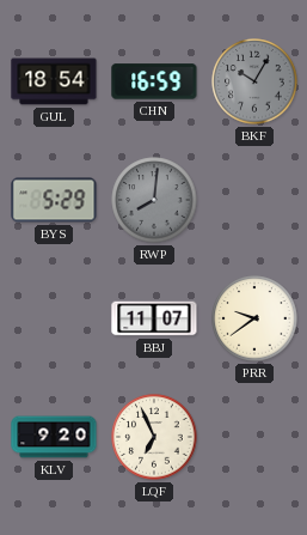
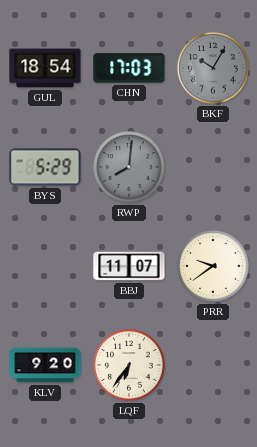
CHN: 16:59 -> 17:03
LQF: 6:56 -> 6:36
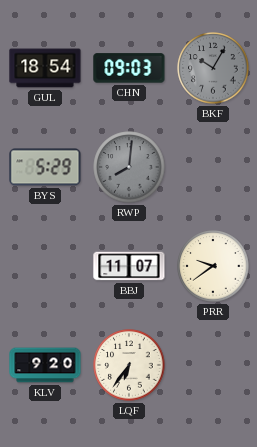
CHN: 17:03 -> 09:03
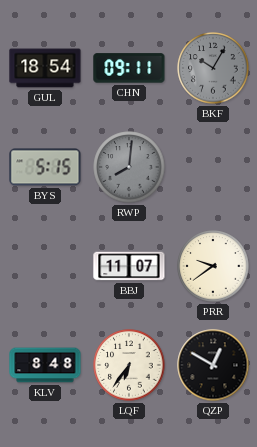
CHN: 09:03 -> 09:11
BYS: 5:29 -> 5:15
KLV: 9:20 -> 8:48
QZP: none -> 12:50
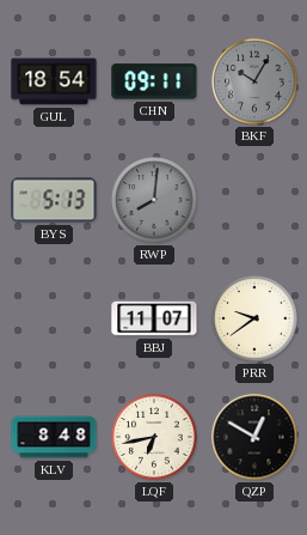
BYS: 5:15 -> 5:13
LQF: 6:36 -> 6:43
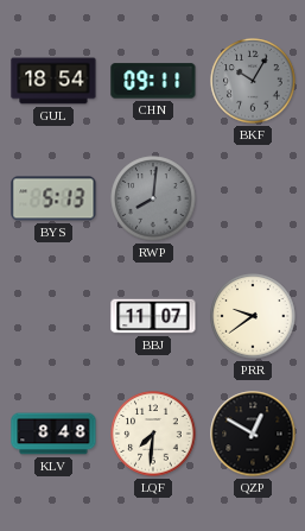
LQF: 6:43 -> 7:31
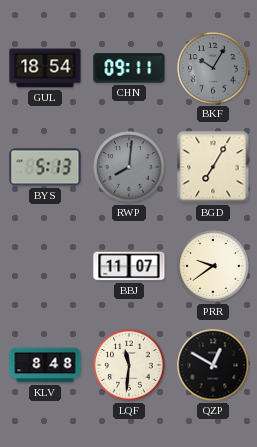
BGD: none -> 7:05
LQF: 7:31 -> 11:31
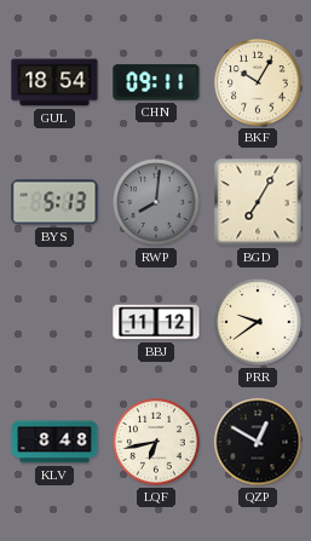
BKF dial: grey -> cream
BBJ: 11:07 -> 11:12
LQF: 11:31 -> 6:43
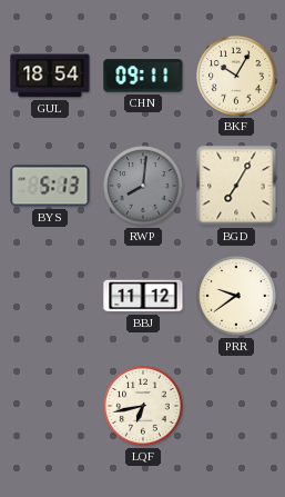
KLV: 8:48 -> none
QZP: 12:50 -> none
